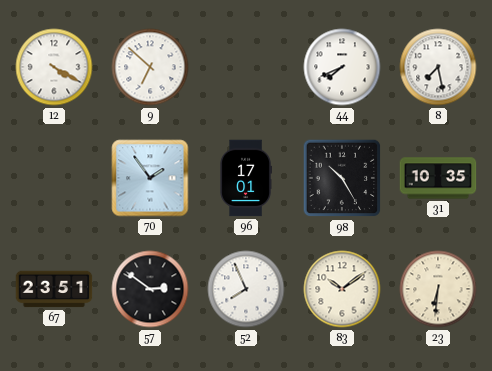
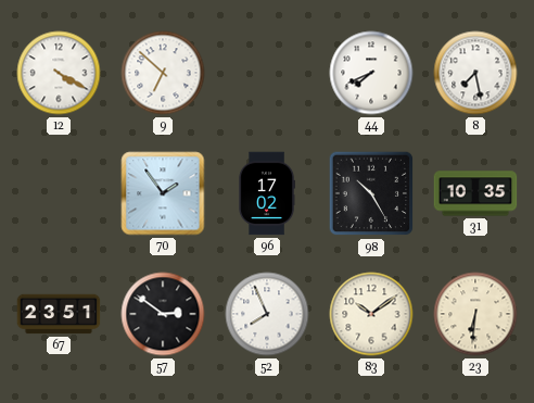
96: 17:01 -> 17:02
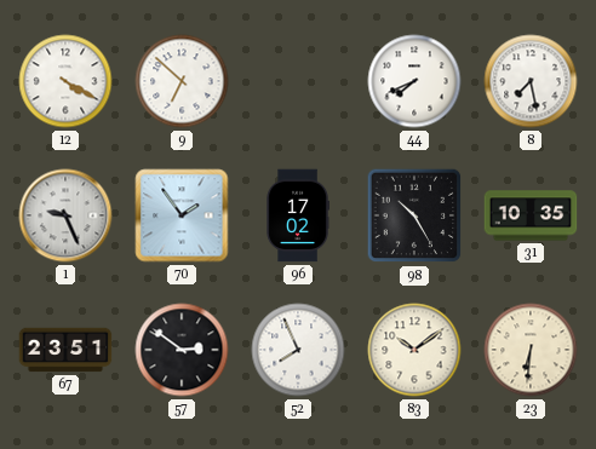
1: none -> 9:26
